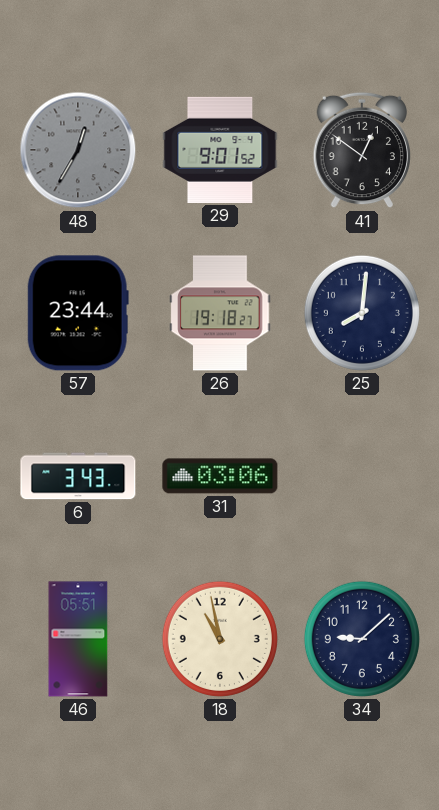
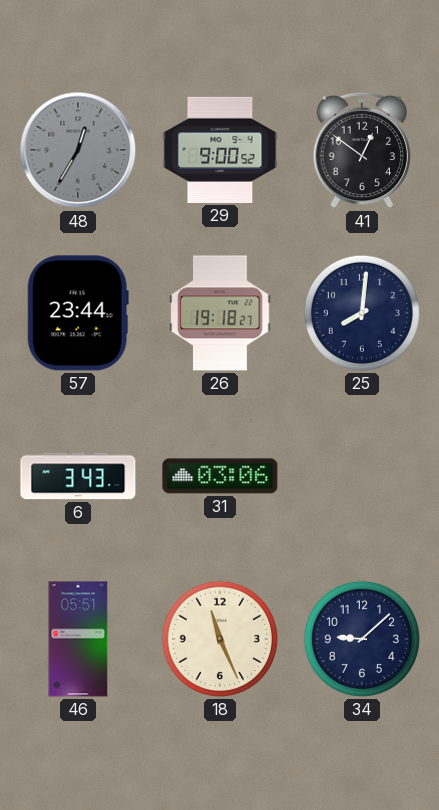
29: 9:01 -> 9:00
18: 10:58 -> 11:26
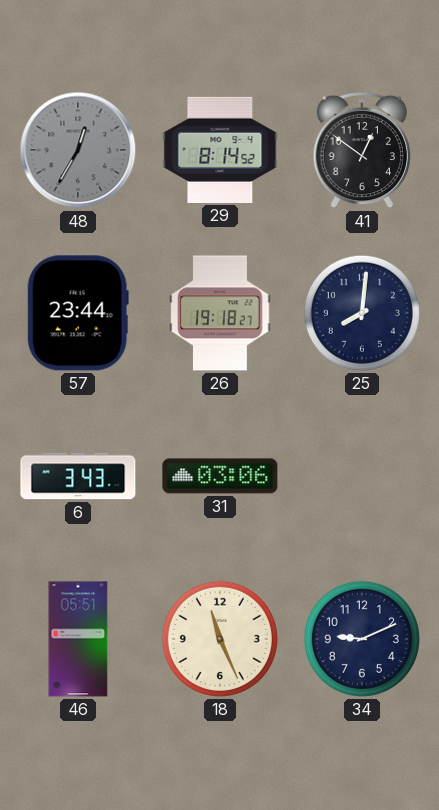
29: 9:00 -> 8:14
34: 9:08 -> 9:11
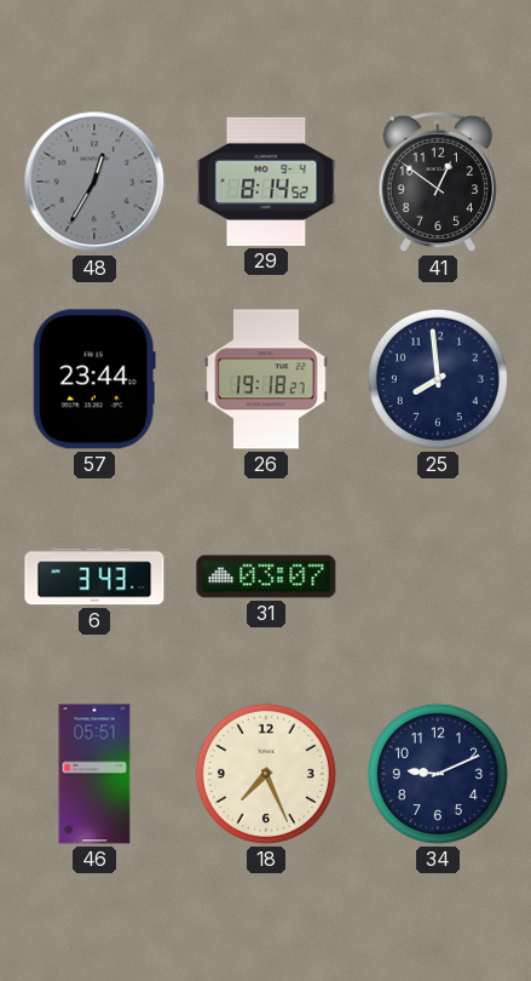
25: 8:01 -> 7:59
31: 03:06 -> 03:07
18: 11:26 -> 7:26
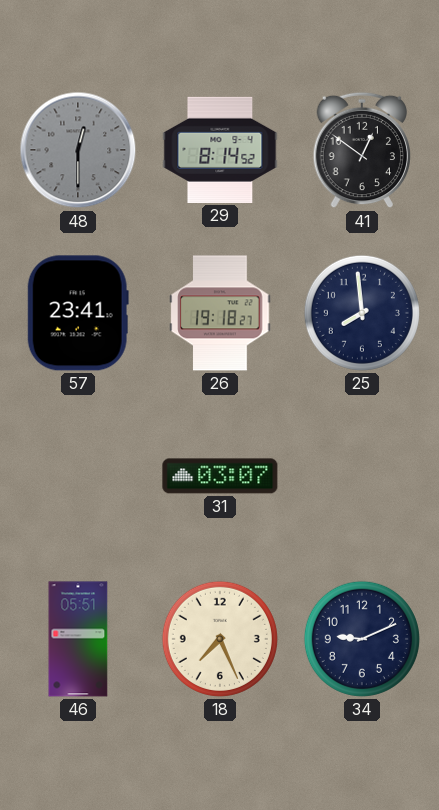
48: 12:35 -> 12:30
57: 23:44 -> 23:41
6: 3:43 -> none
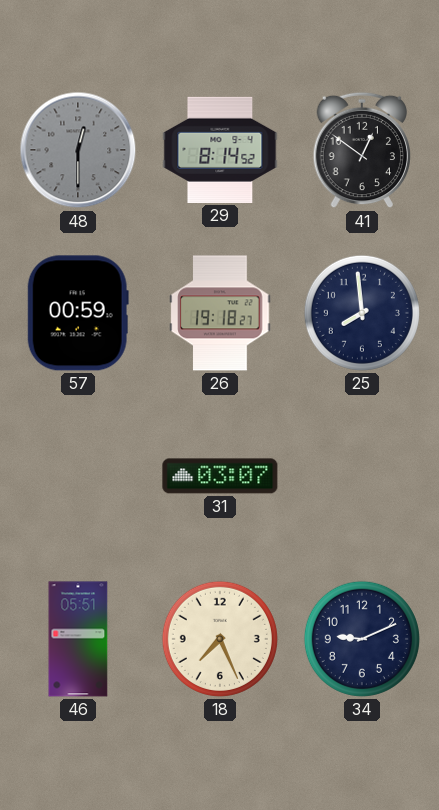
57: 23:41 -> 00:59
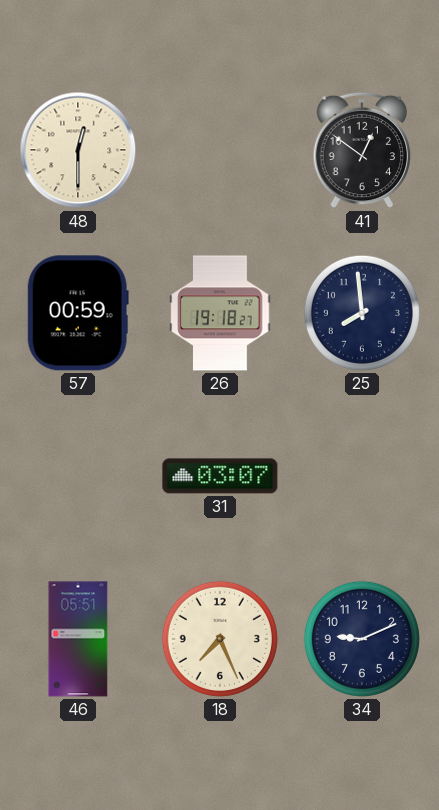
48 dial: grey -> cream
29: 8:14 -> none
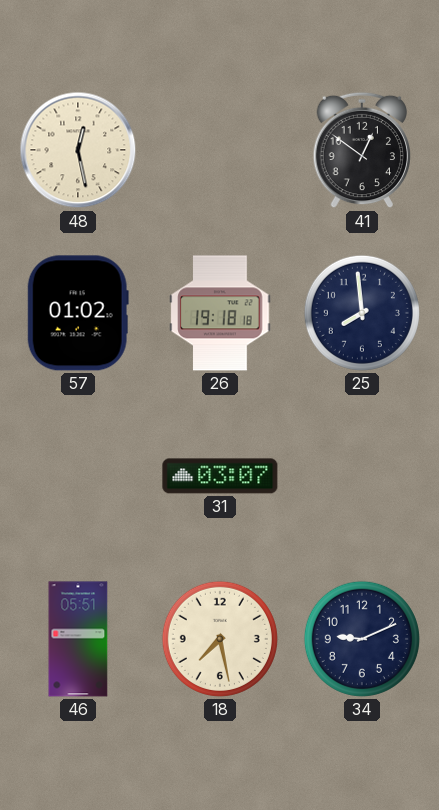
48: 12:30 -> 12:28
57: 00:59 -> 01:02
26: 19:18:27 -> 19:18:18
18: 7:26 -> 7:28
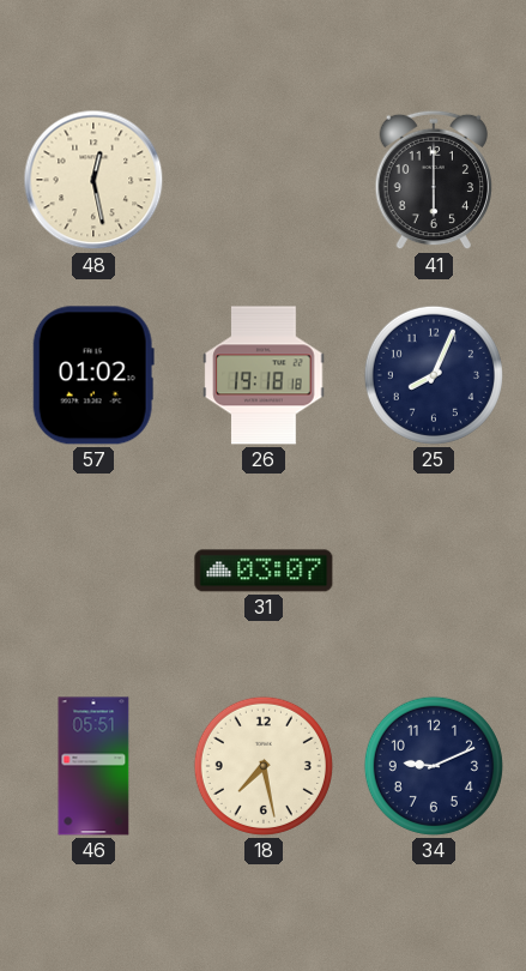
41: 12:51 -> 6:00
25: 7:59 -> 8:04
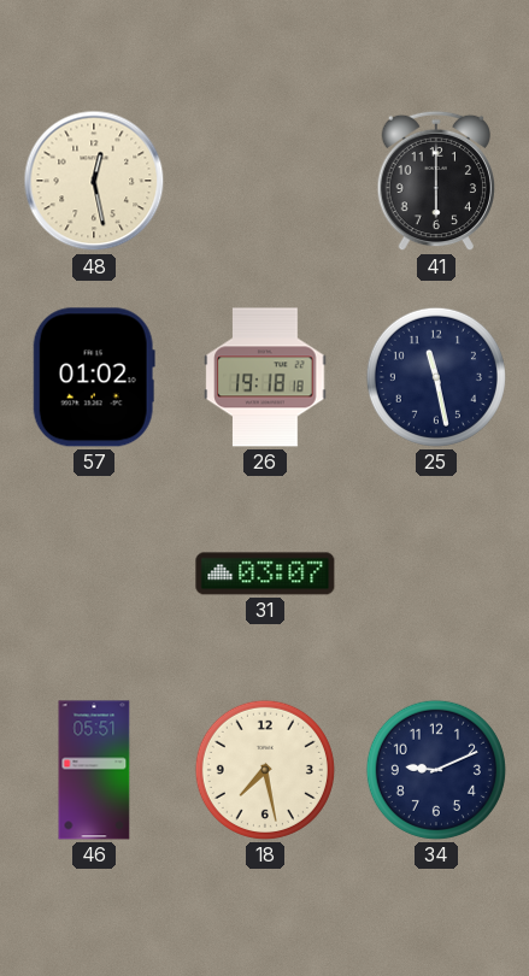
25: 8:04 -> 11:28
